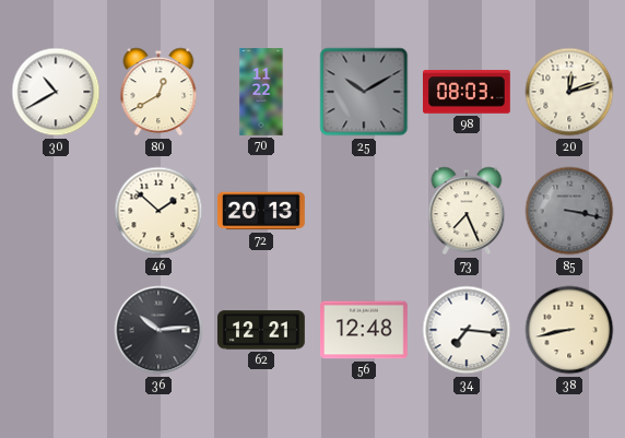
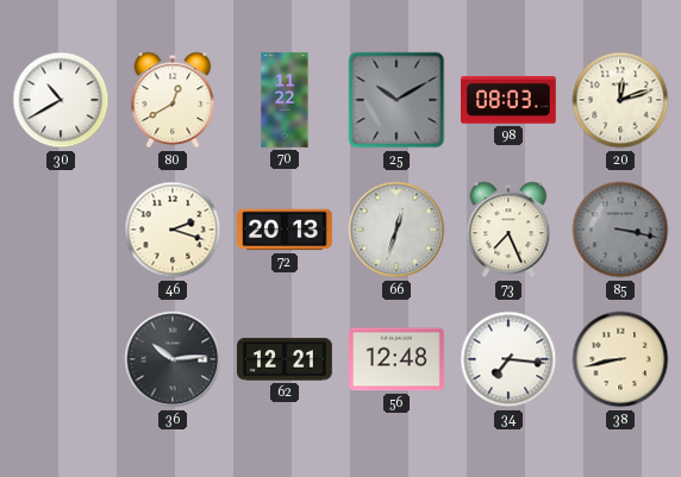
46: 1:52 -> 2:18
66: none -> 12:33
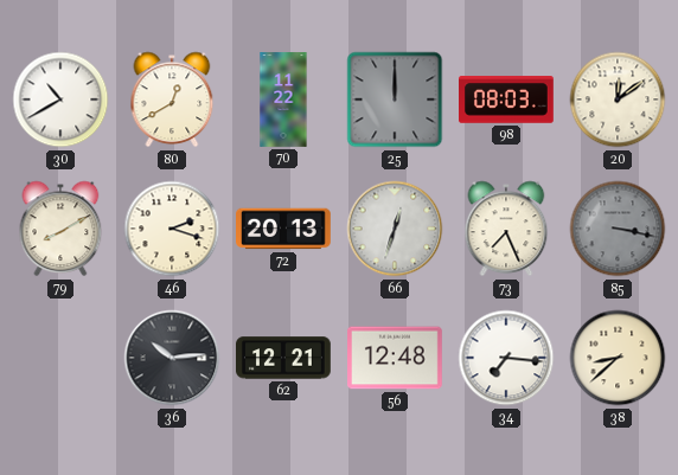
25: 10:10 -> 12:00
20: 12:12 -> 12:09
79: none -> 8:10
38: 8:43 -> 8:38
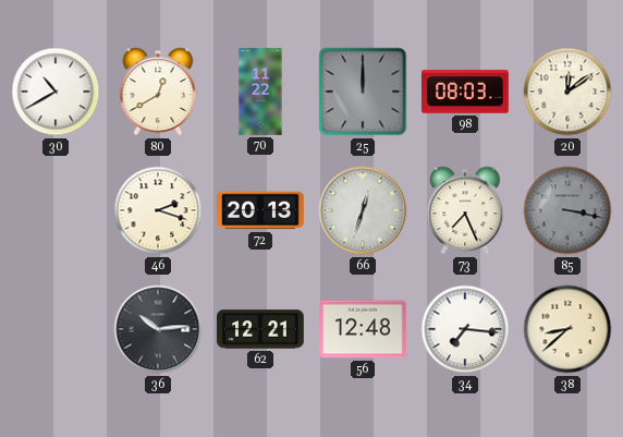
79: 8:10 -> none
